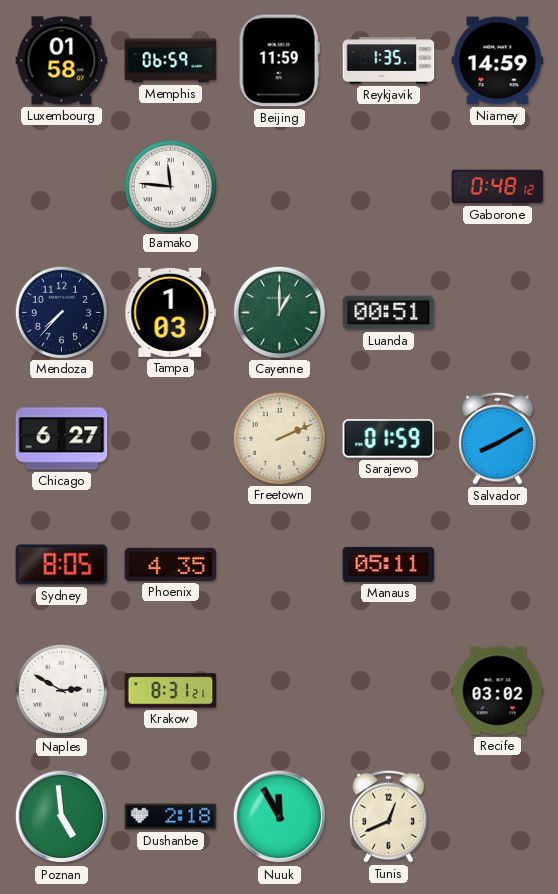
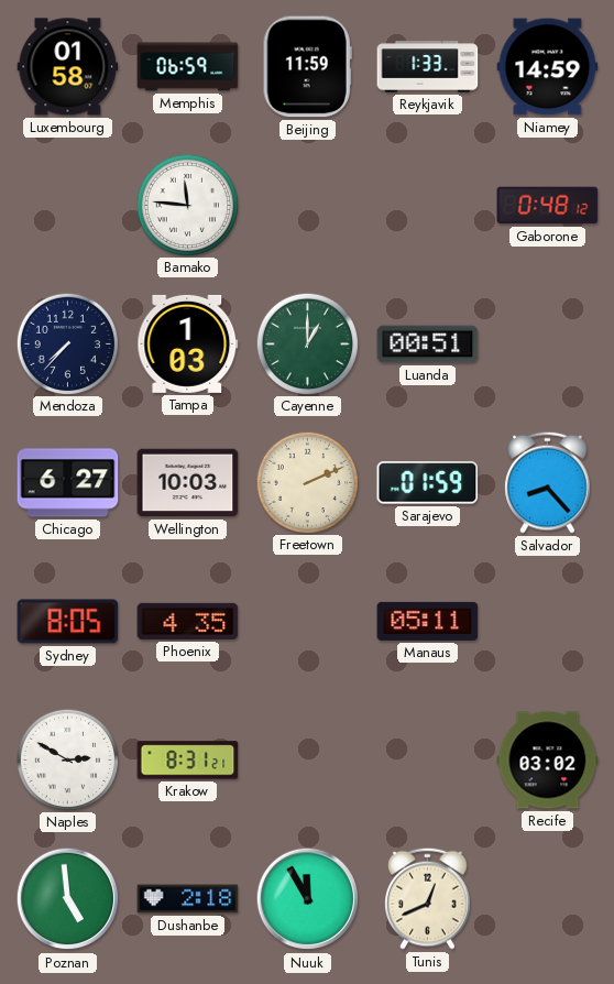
Reykjavik: 1:35 -> 1:33
Wellington: none -> 10:03
Salvador: 8:10 -> 8:23
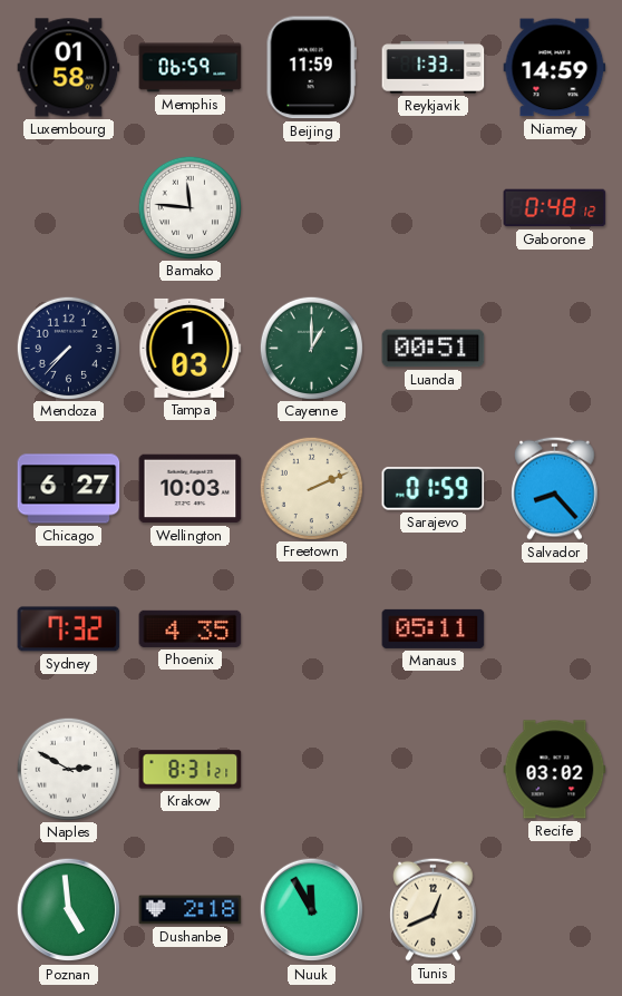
Sydney: 8:05 -> 7:32
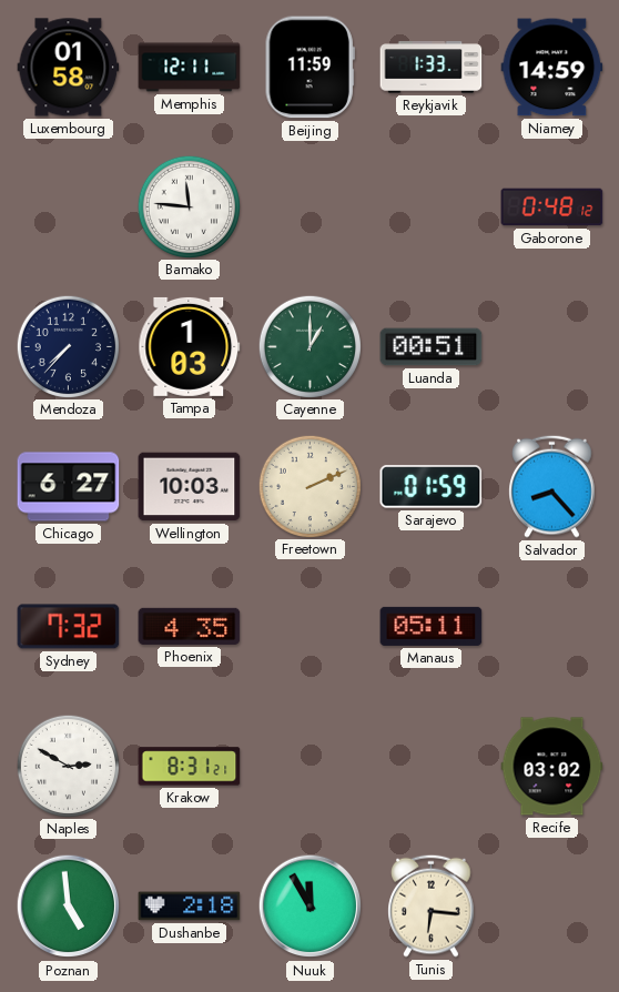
Memphis: 06:59 -> 12:11
Tunis: 12:41 -> 6:16
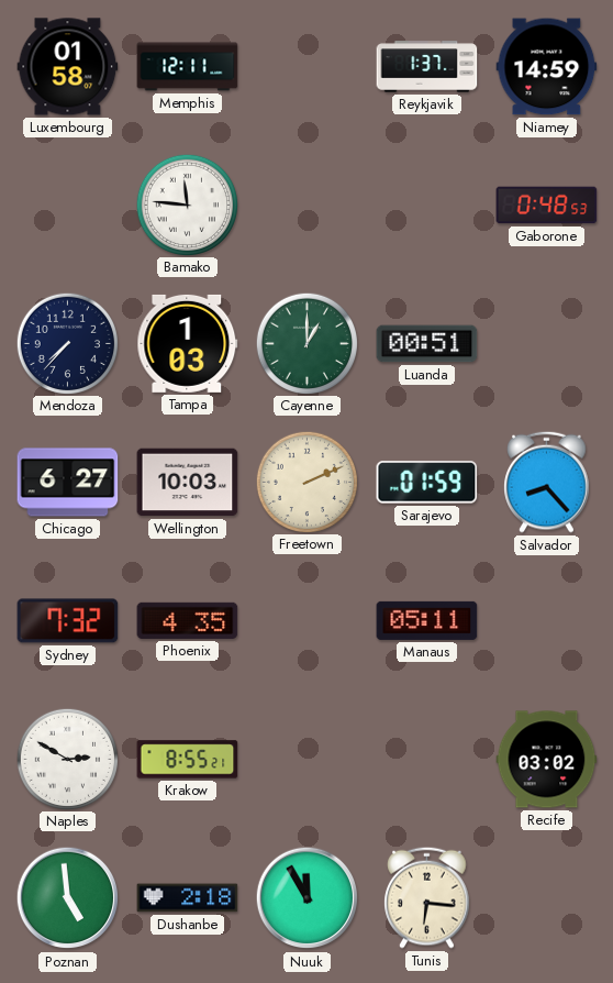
Beijing: 11:59 -> none
Reykjavik: 1:33 -> 1:37
Gaborone: 0:48:12 -> 0:48:53
Krakow: 8:31 -> 8:55
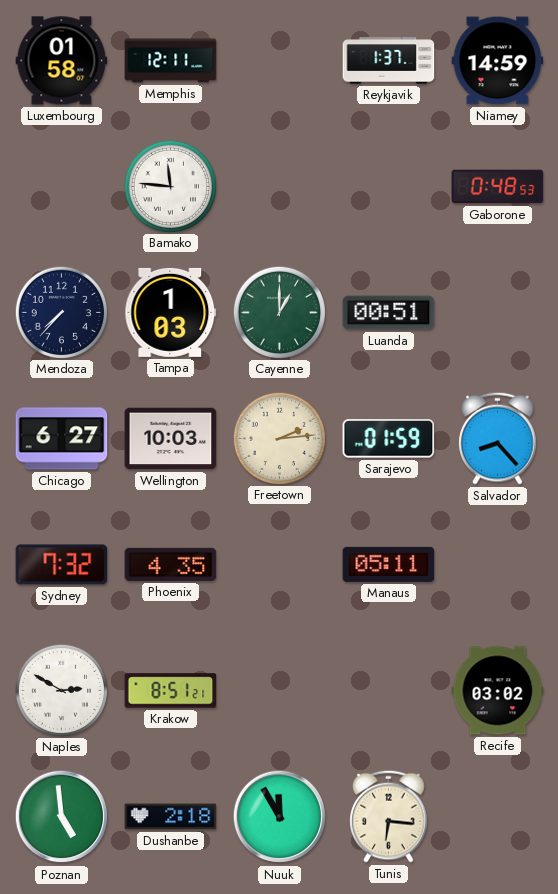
Freetown: 2:11 -> 2:14
Krakow: 8:55 -> 8:51
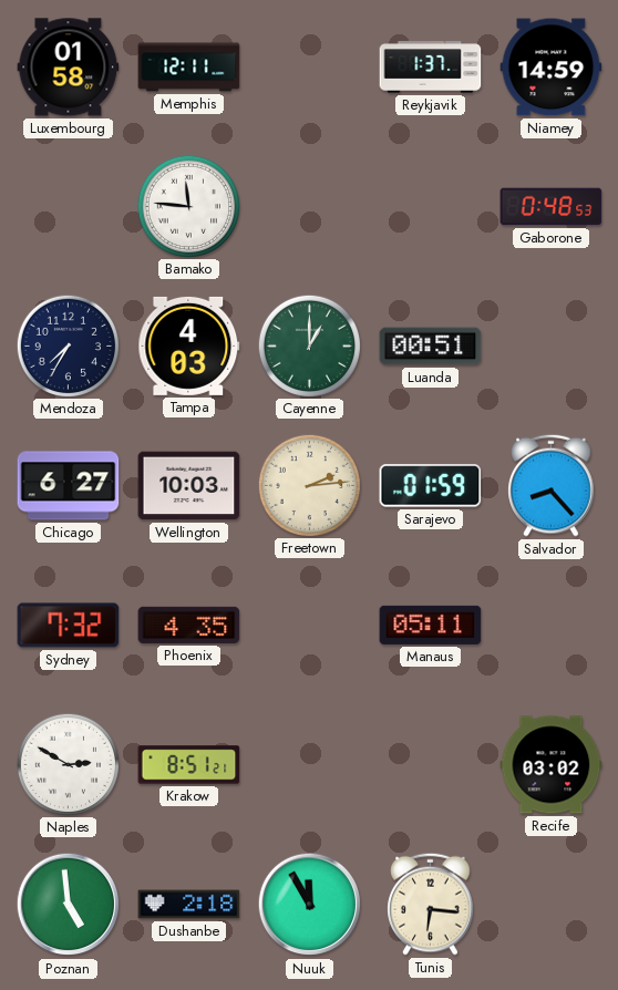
Mendoza: 7:37 -> 7:35
Tampa: 1:03 -> 4:03
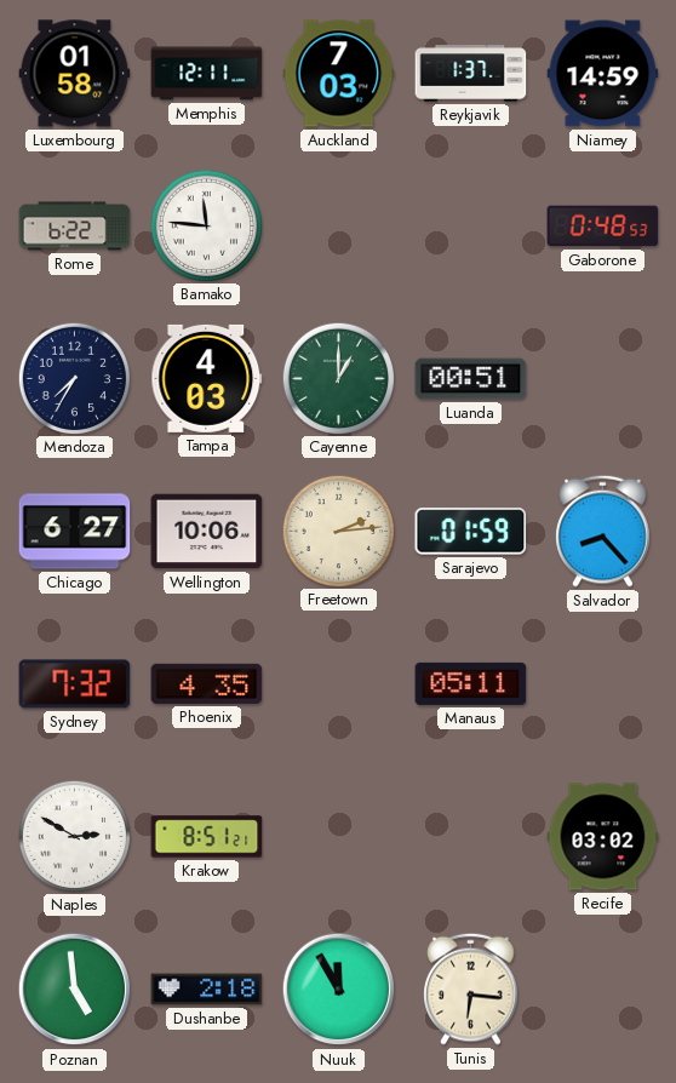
Auckland: none -> 7:03
Rome: none -> 6:22
Wellington: 10:03 -> 10:06
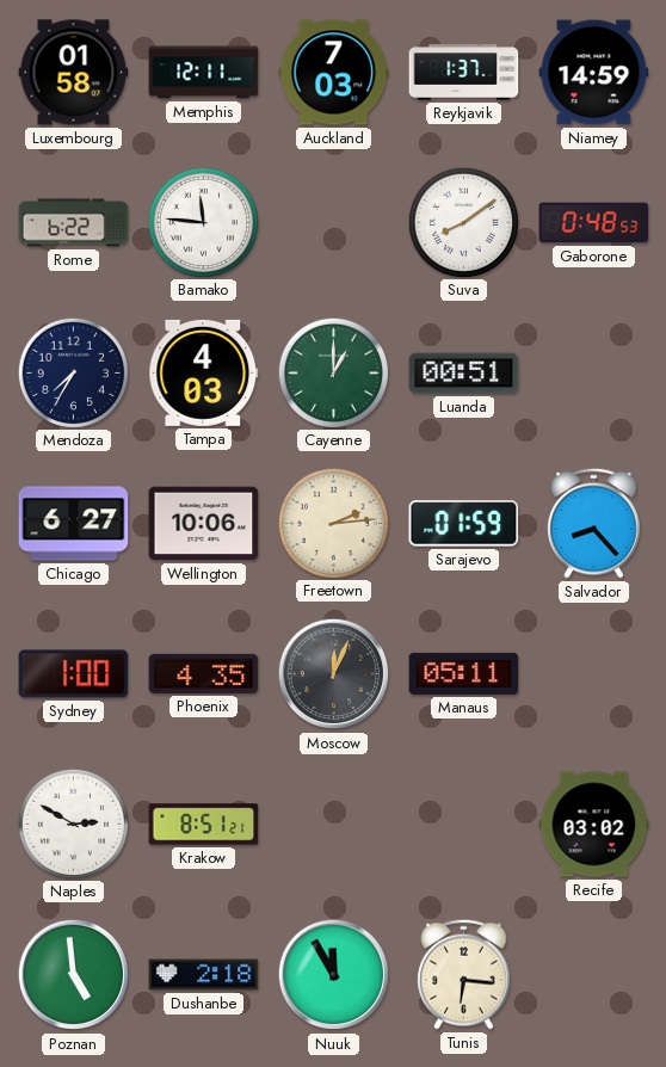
Suva: none -> 8:09
Sydney: 7:32 -> 1:00
Moscow: none -> 12:04
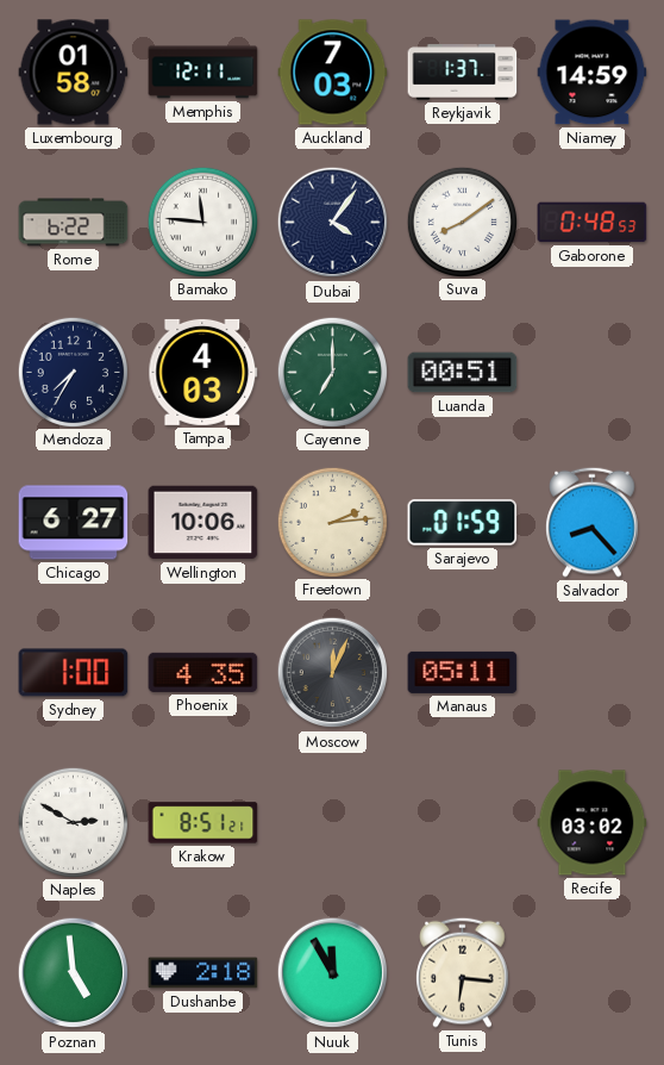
Dubai: none -> 4:06
Cayenne: 1:00 -> 7:00
